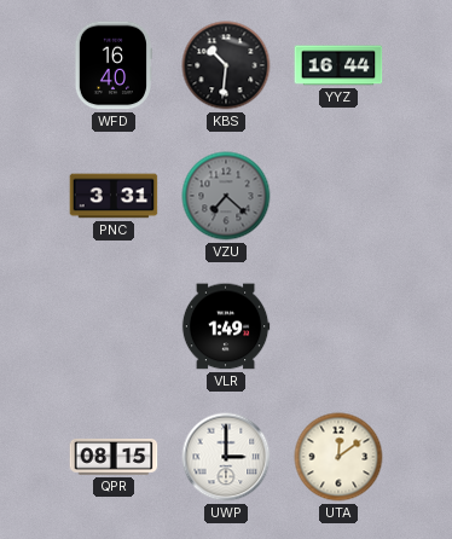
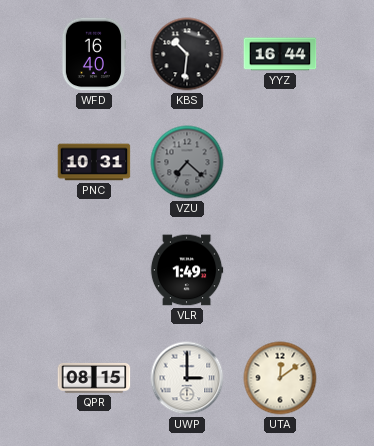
PNC: 3:31 -> 10:31
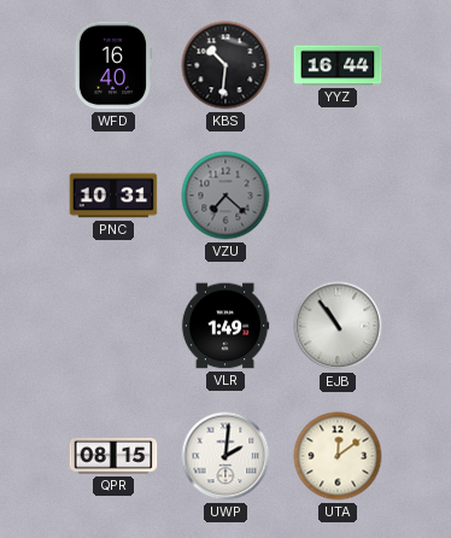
EJB: none -> 10:54
UWP: 3:00 -> 2:01
